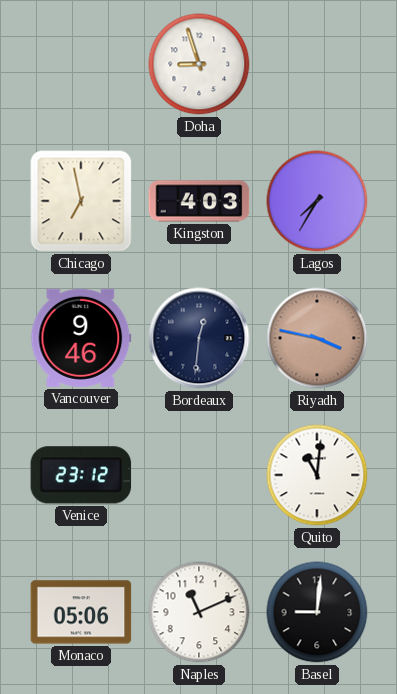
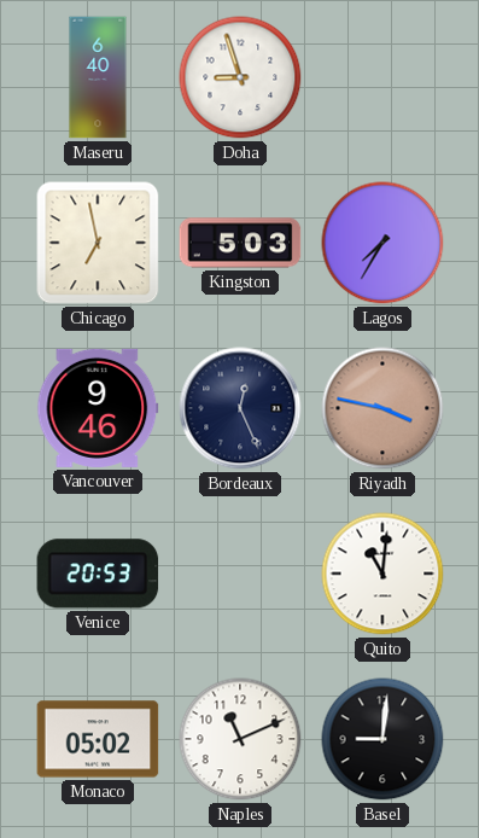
Maseru: none -> 6:40
Kingston: 4:03 -> 5:03
Bordeaux: 12:31 -> 12:26
Venice: 23:12 -> 20:53
Monaco: 05:06 -> 05:02
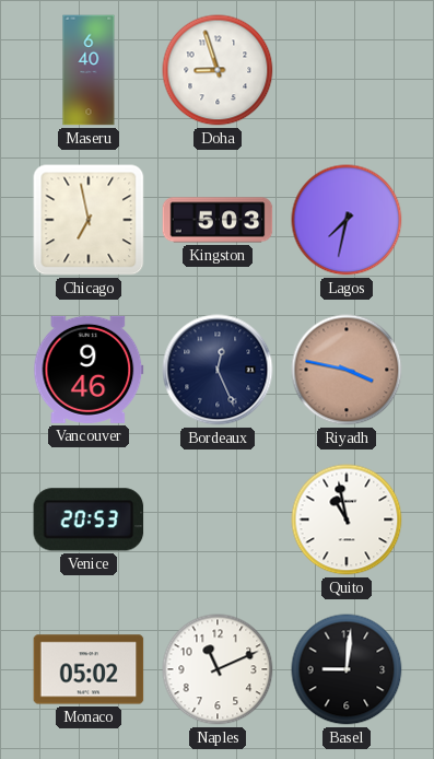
Lagos: 7:35 -> 7:32
Quito: 11:01 -> 10:58
